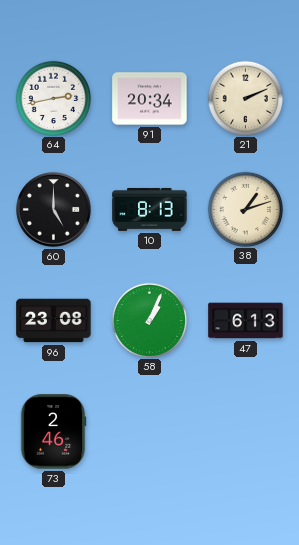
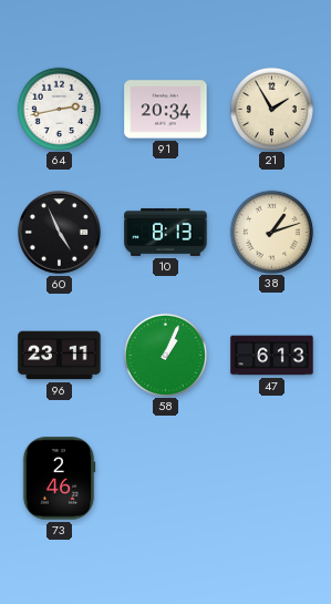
21: 2:11 -> 1:55
60: 5:00 -> 4:56
96: 23:08 -> 23:11
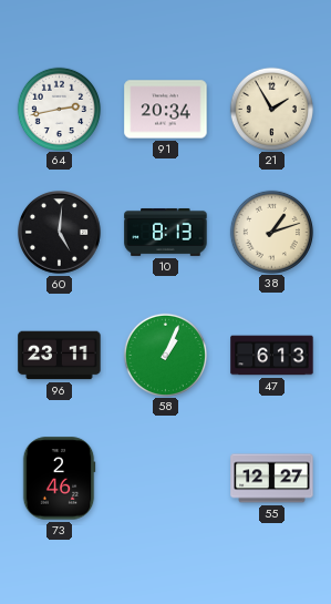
60: 4:56 -> 5:01
55: none -> 12:27
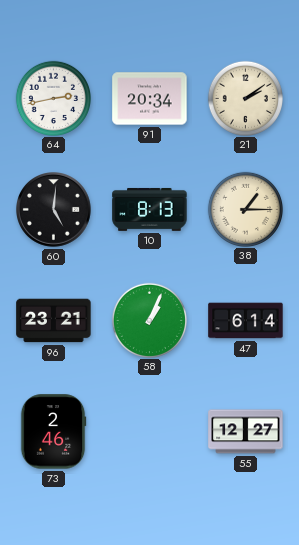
21: 1:55 -> 2:09
38: 1:12 -> 1:15
96: 23:11 -> 23:21
47: 6:13 -> 6:14
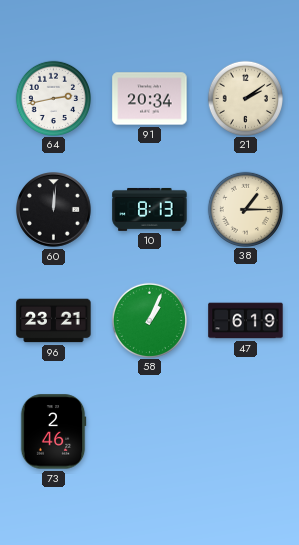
60: 5:01 -> 12:01
47: 6:14 -> 6:19
55: 12:27 -> none
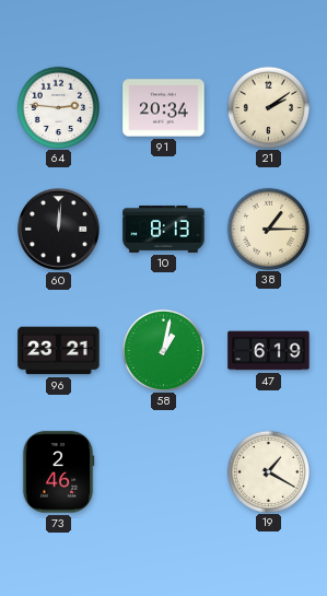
64: 2:43 -> 2:46
58: 1:04 -> 1:02
19: none -> 1:20
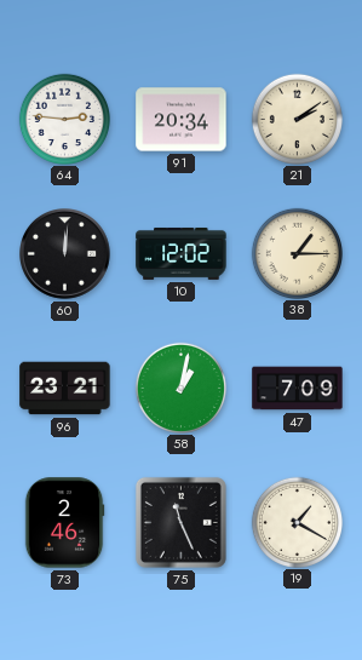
10: 8:13 -> 12:02
47: 6:19 -> 7:09
75: none -> 11:26
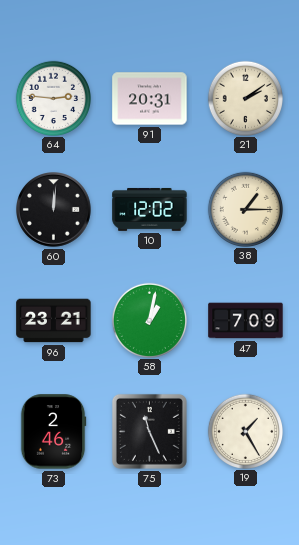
91: 20:34 -> 20:31
19: 1:20 -> 1:25
